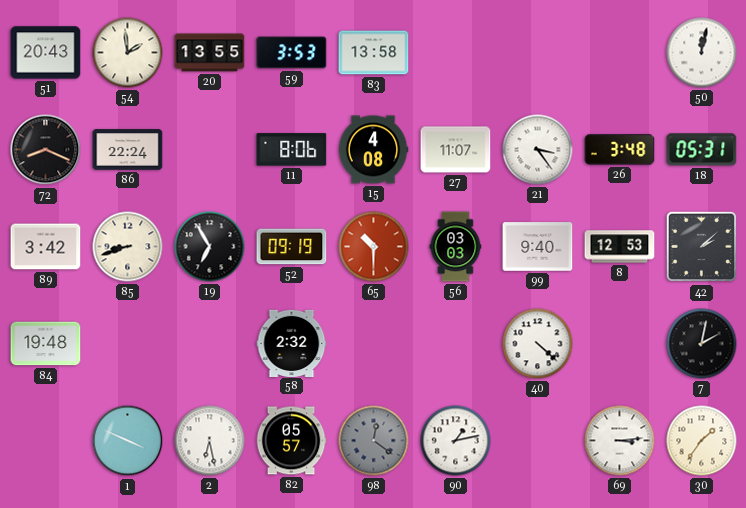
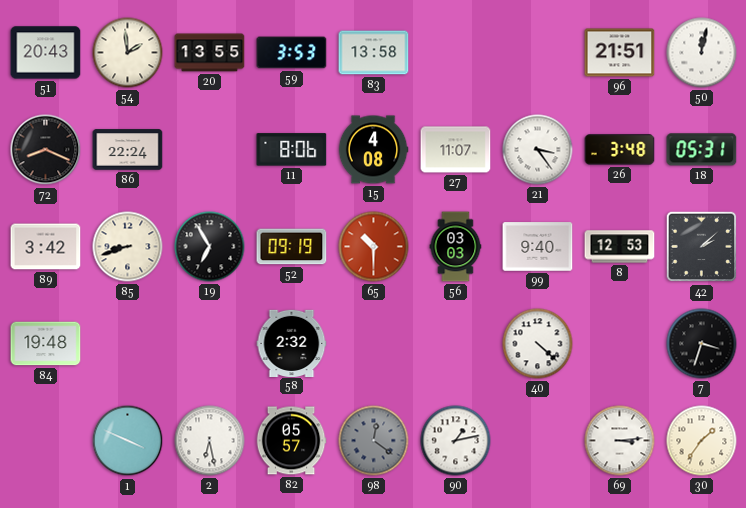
96: none -> 21:51
7: 2:02 -> 3:33
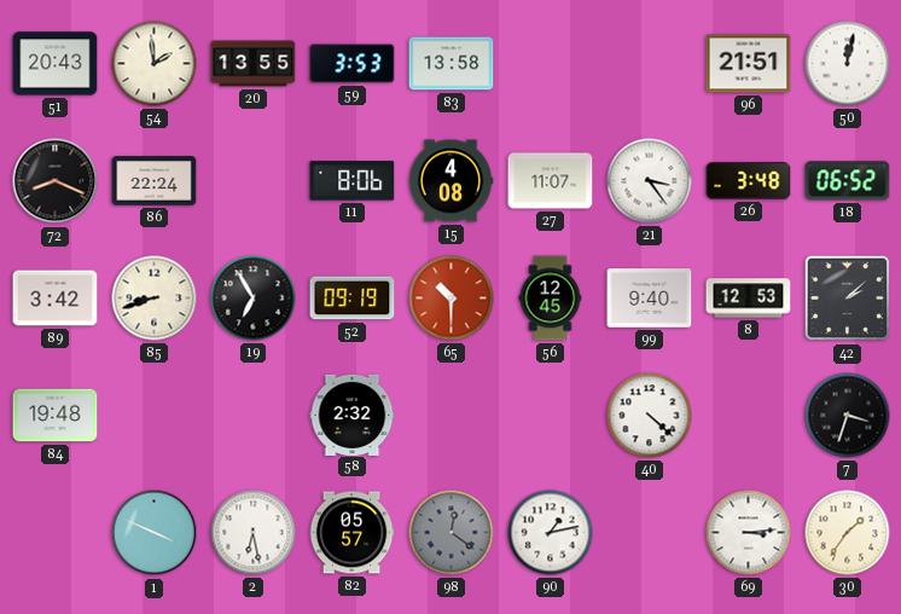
18: 05:31 -> 06:52
56: 03:03 -> 12:45
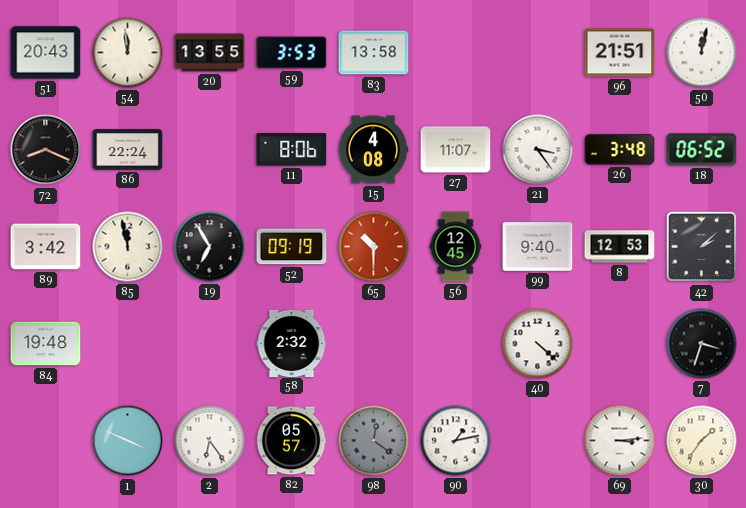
54: 1:59 -> 11:59
85: 8:42 -> 11:58
2: 6:28 -> 6:24
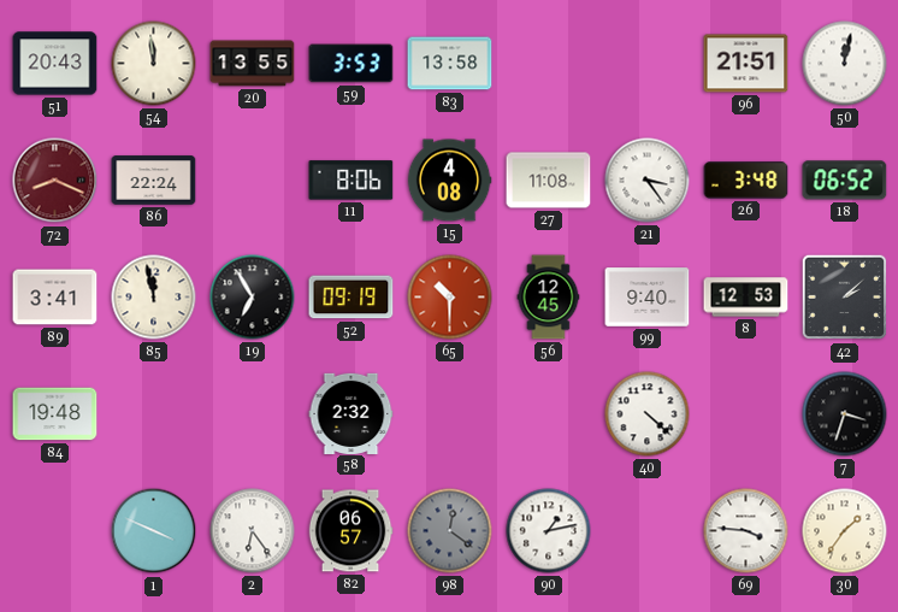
72 dial: black -> burgundy
27: 11:07 -> 11:08
89: 3:42 -> 3:41
82: 05:57 -> 06:57
69: 3:14 -> 3:46
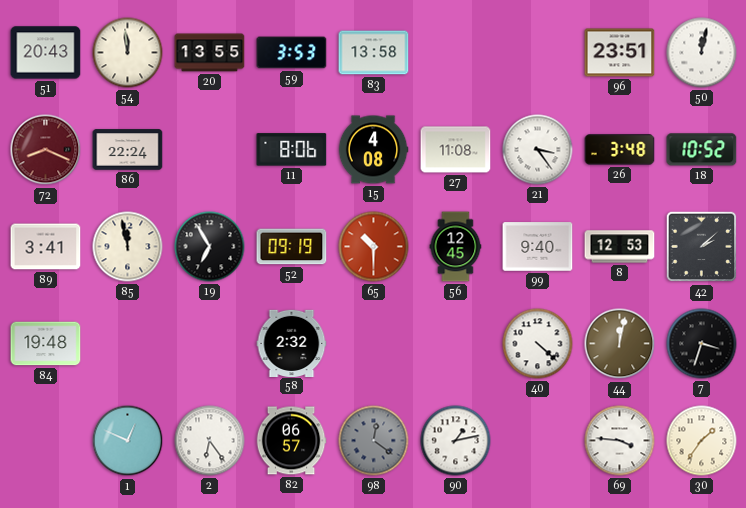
96: 21:51 -> 23:51
18: 06:52 -> 10:52
44: none -> 12:02
1: 3:49 -> 12:49
